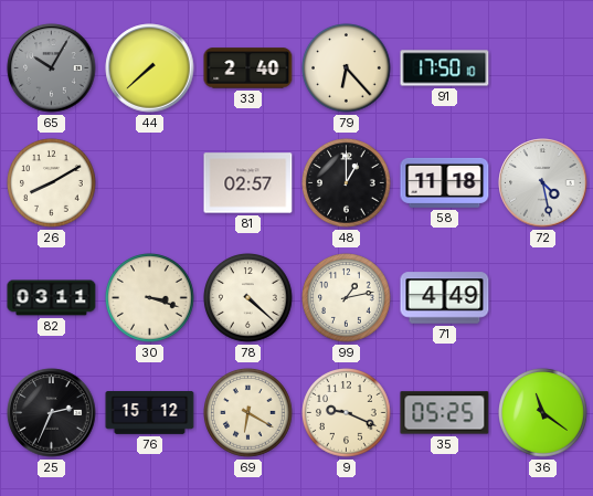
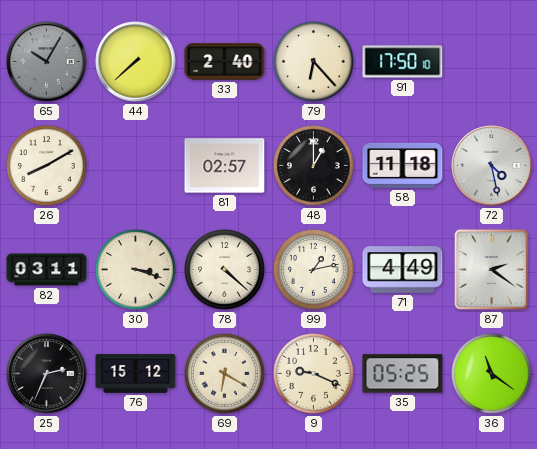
87: none -> 2:21
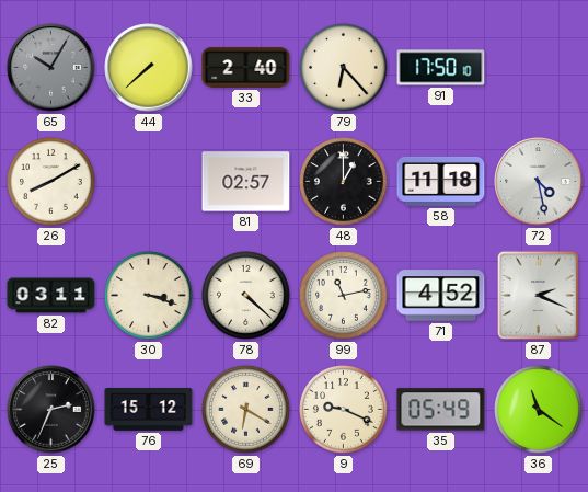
99: 1:13 -> 11:13
71: 4:49 -> 4:52
87: 2:21 -> 2:19
35: 05:25 -> 05:49
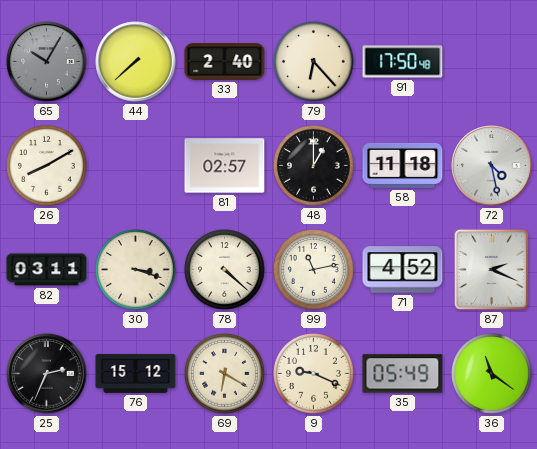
91: 17:50:10 -> 17:50:48
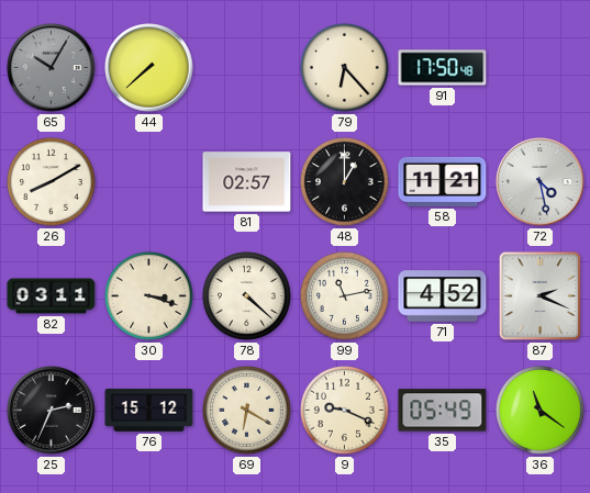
33: 2:40 -> none
58: 11:18 -> 11:21
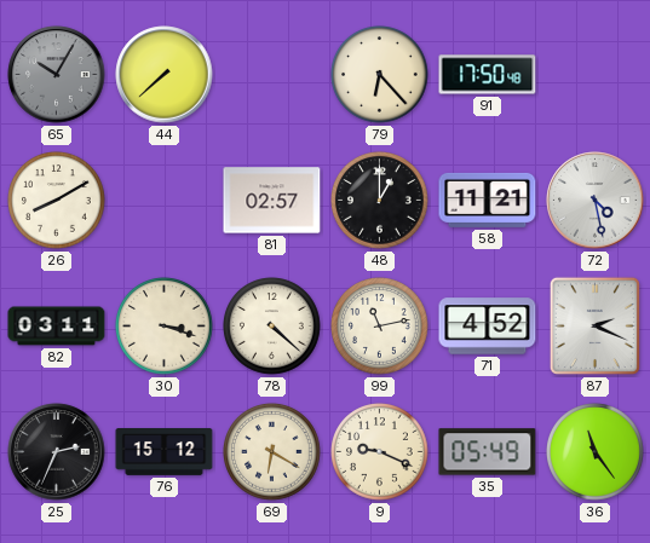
36: 11:21 -> 11:24
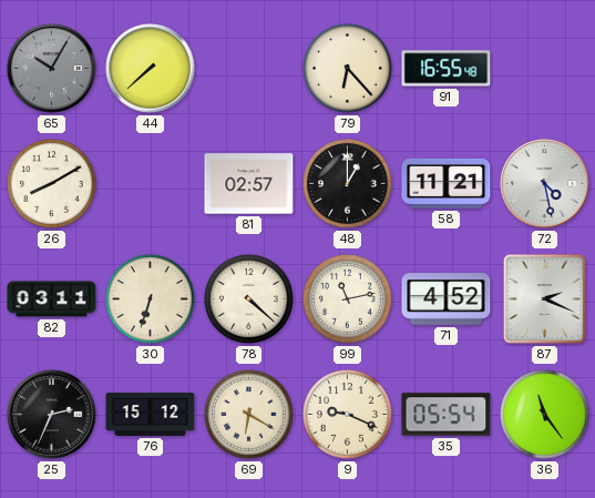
91: 17:50 -> 16:55
30: 3:18 -> 6:33
35: 05:49 -> 05:54
